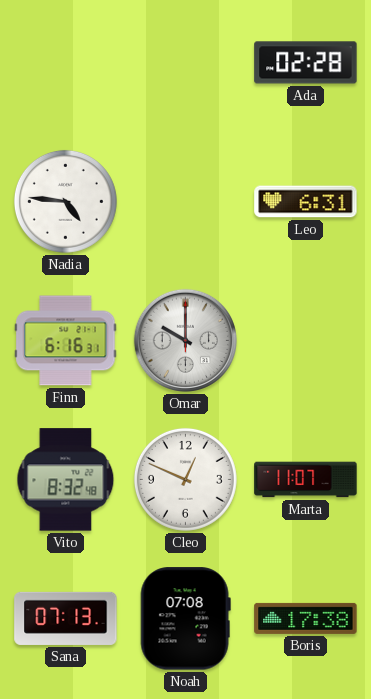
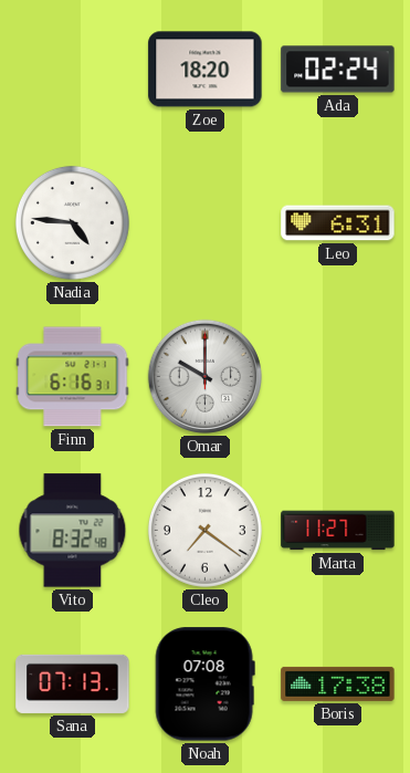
Zoe: none -> 18:20
Ada: 02:28 -> 02:24
Cleo: 12:49 -> 7:21
Marta: 11:07 -> 11:27
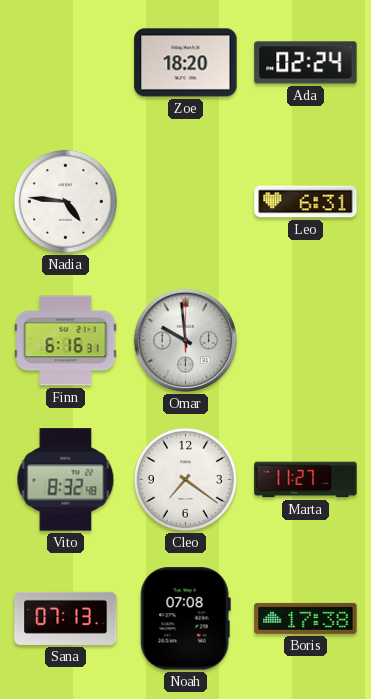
Omar: 10:00 -> 9:59
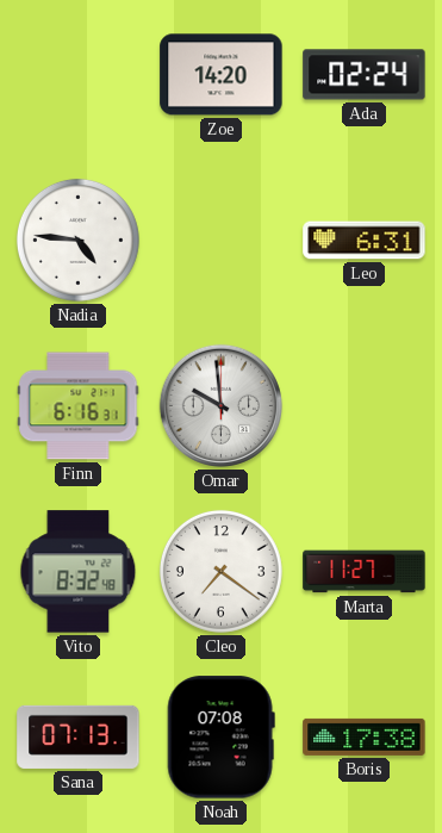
Zoe: 18:20 -> 14:20
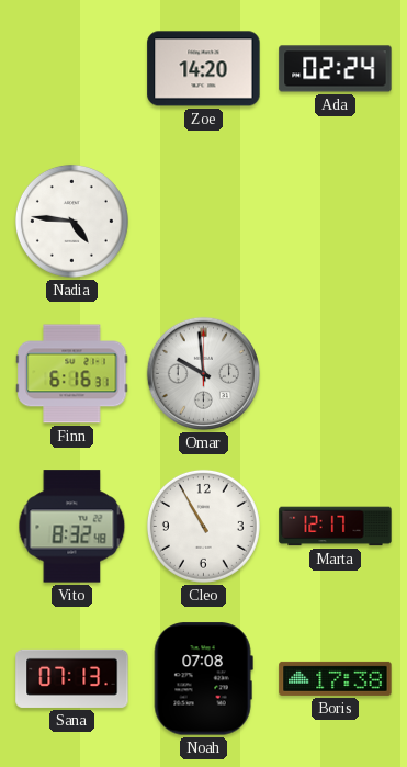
Leo: 6:31 -> none
Cleo: 7:21 -> 10:55
Marta: 11:27 -> 12:17
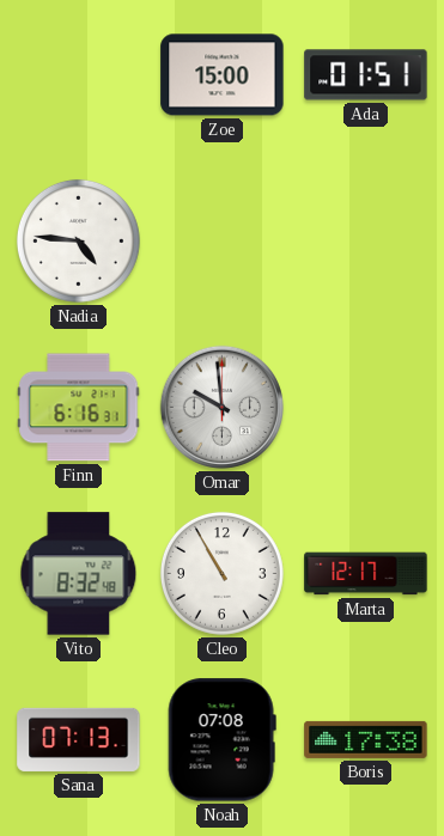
Zoe: 14:20 -> 15:00
Ada: 02:24 -> 01:51
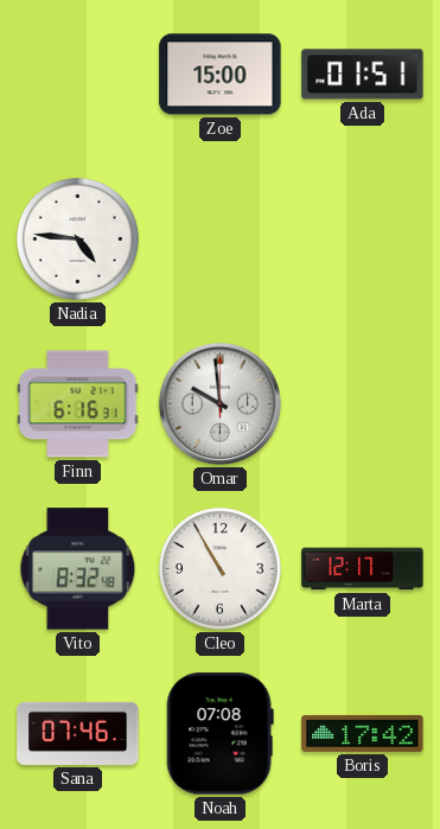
Sana: 07:13 -> 07:46
Boris: 17:38 -> 17:42
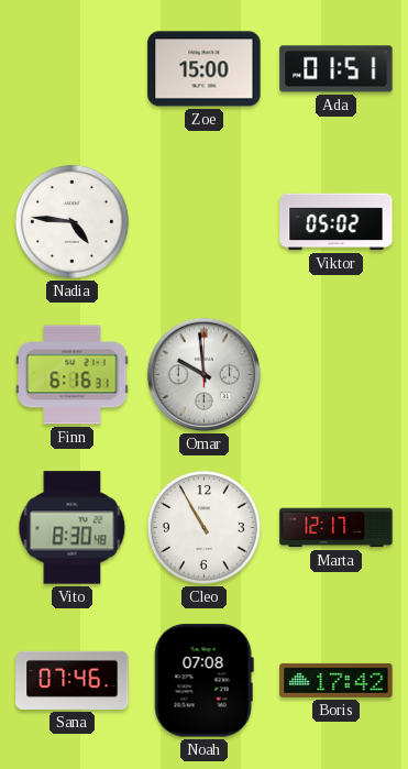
Viktor: none -> 05:02
Vito: 8:32 -> 8:30
